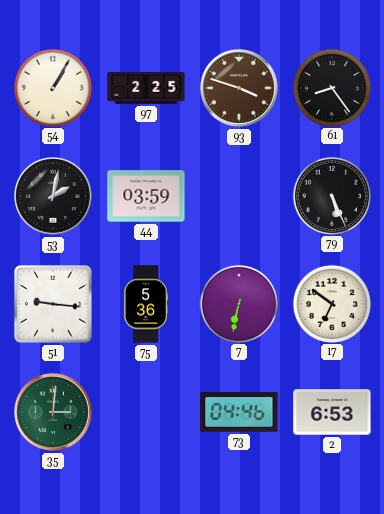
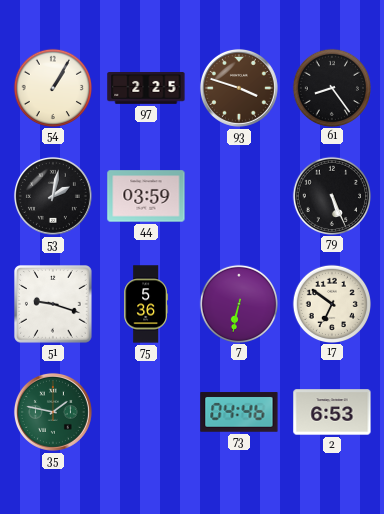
51: 9:16 -> 9:18
35: 3:01 -> 1:47
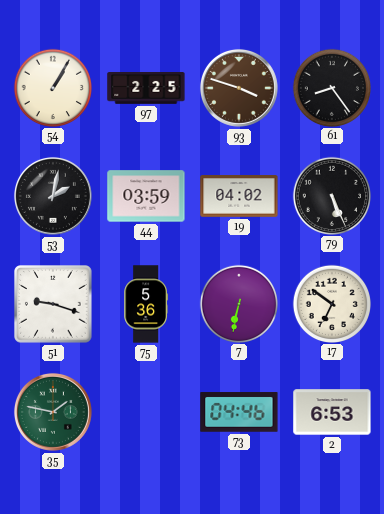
19: none -> 04:02
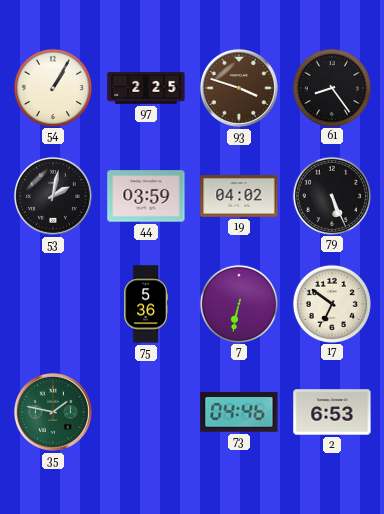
51: 9:18 -> none
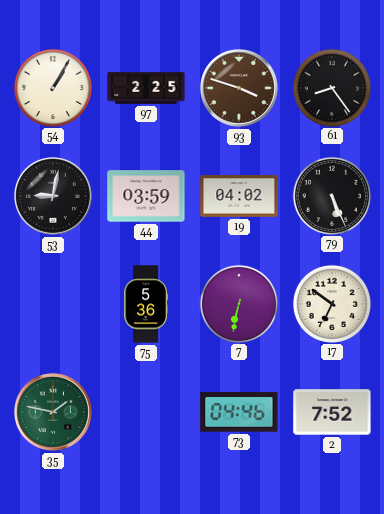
53: 2:02 -> 9:02
2: 6:53 -> 7:52
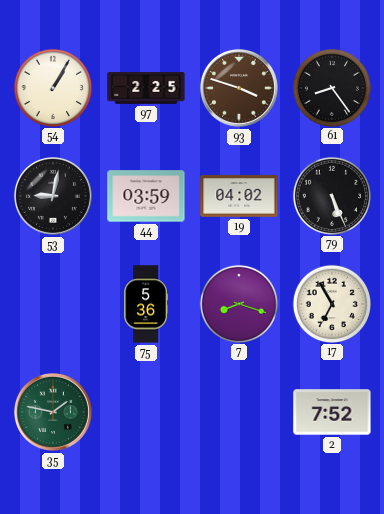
7: 6:32 -> 8:18
17: 6:51 -> 6:55
73: 04:46 -> none
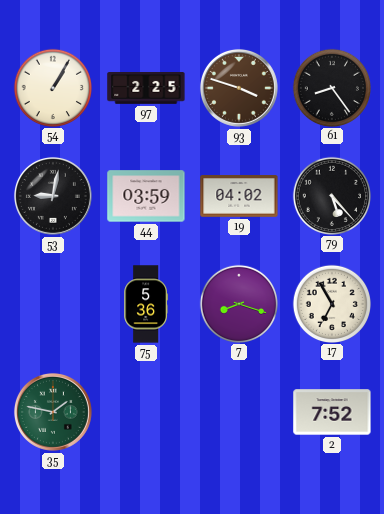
79: 5:26 -> 5:23
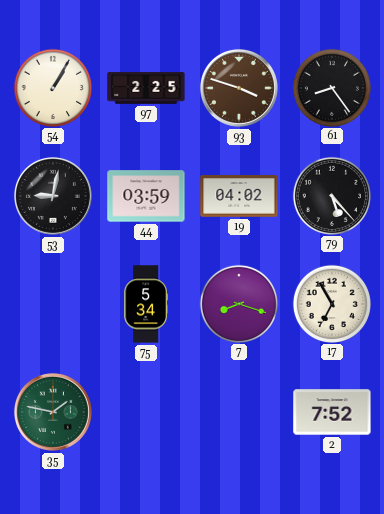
75: 5:36 -> 5:34
